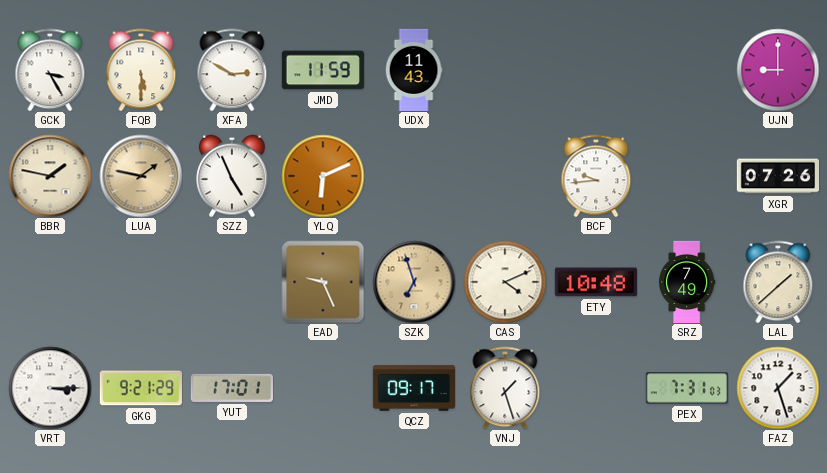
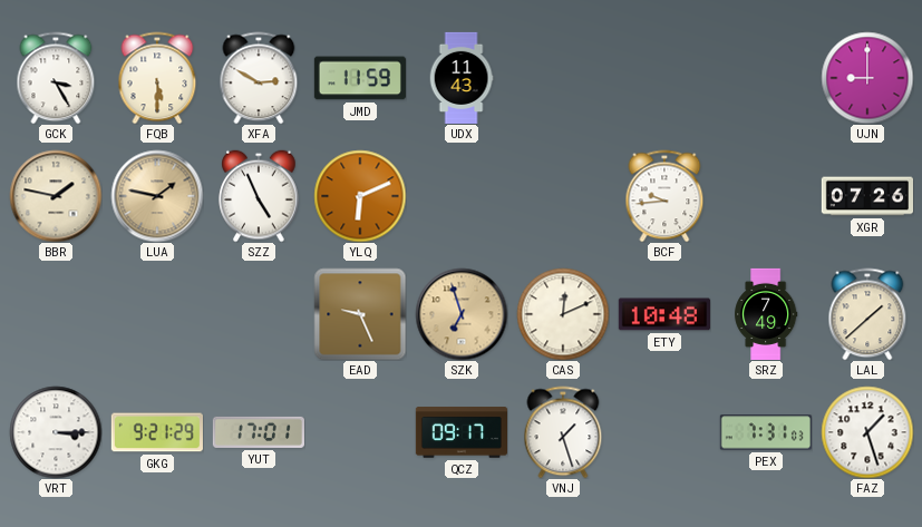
CAS: 4:11 -> 12:11
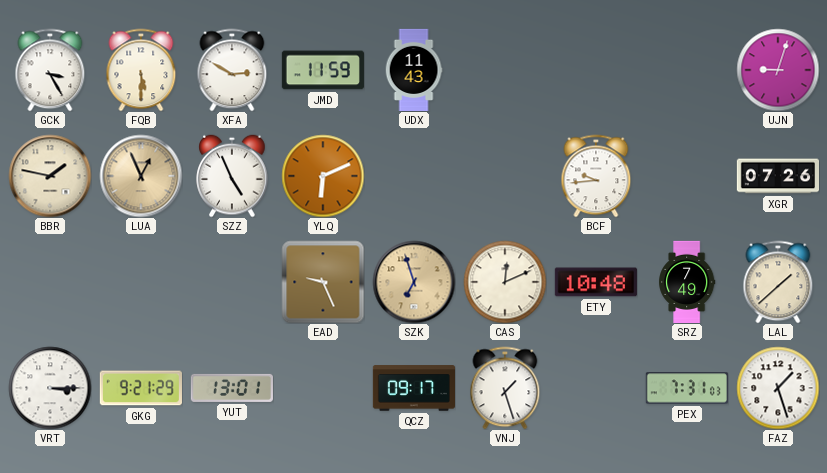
UJN: 9:00 -> 9:03
LUA: 1:47 -> 12:56
YUT: 17:01 -> 13:01
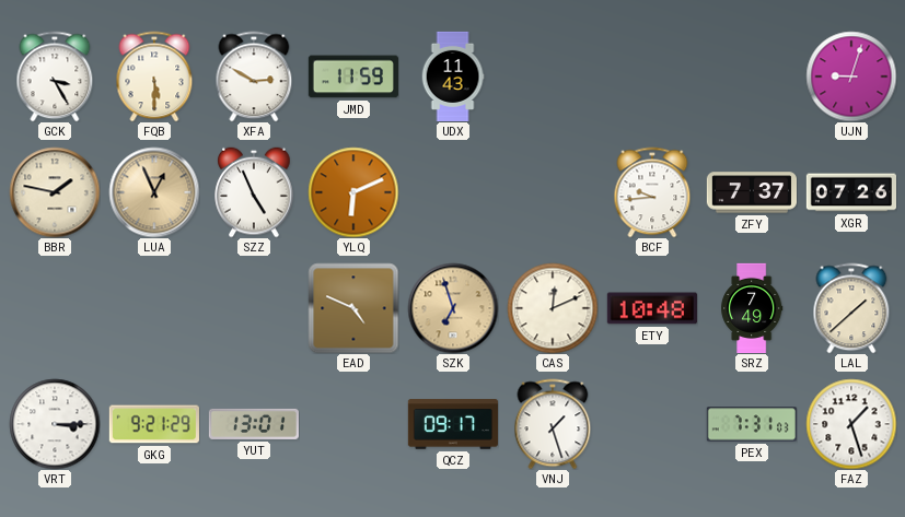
ZFY: none -> 7:37
EAD: 9:26 -> 4:49
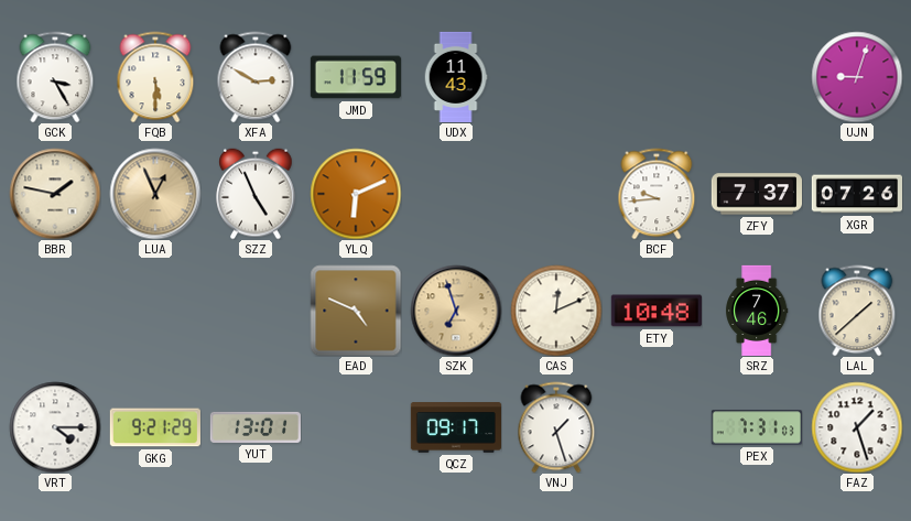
SRZ: 7:49 -> 7:46
VRT: 3:15 -> 4:15
